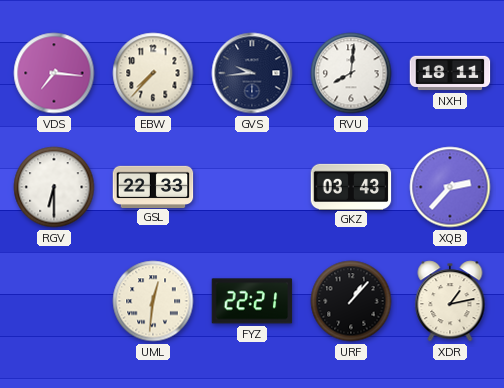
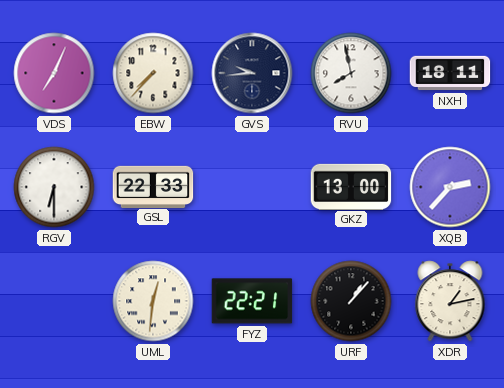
VDS: 7:16 -> 7:04
RVU: 8:01 -> 7:58
GKZ: 03:43 -> 13:00
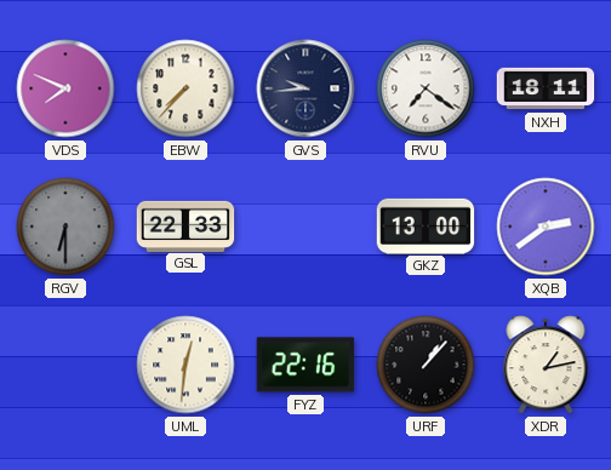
VDS: 7:04 -> 7:49
RVU: 7:58 -> 7:21
RGV dial: white -> grey
XQB: 2:37 -> 2:39
FYZ: 22:21 -> 22:16
